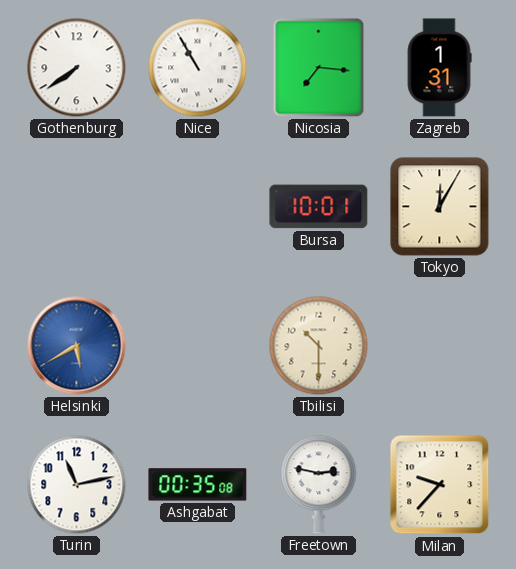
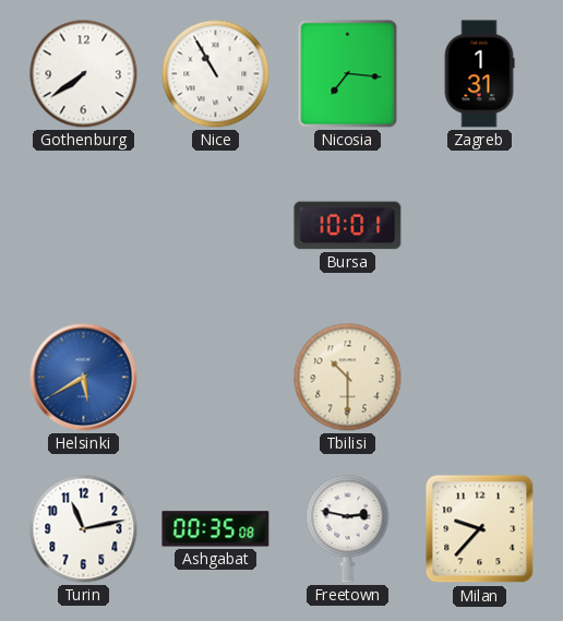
Tokyo: 12:05 -> none
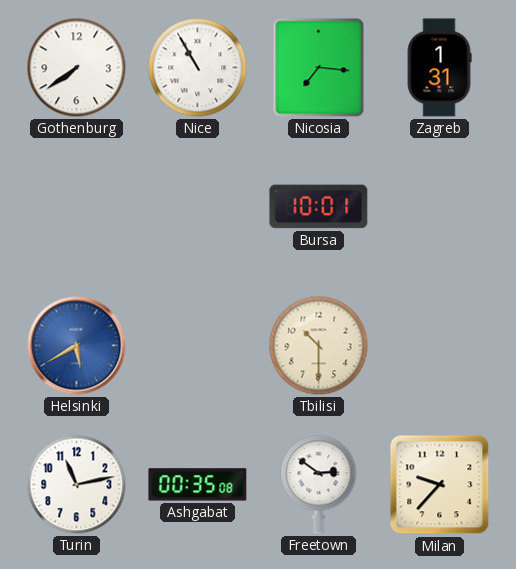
Freetown: 2:47 -> 2:51
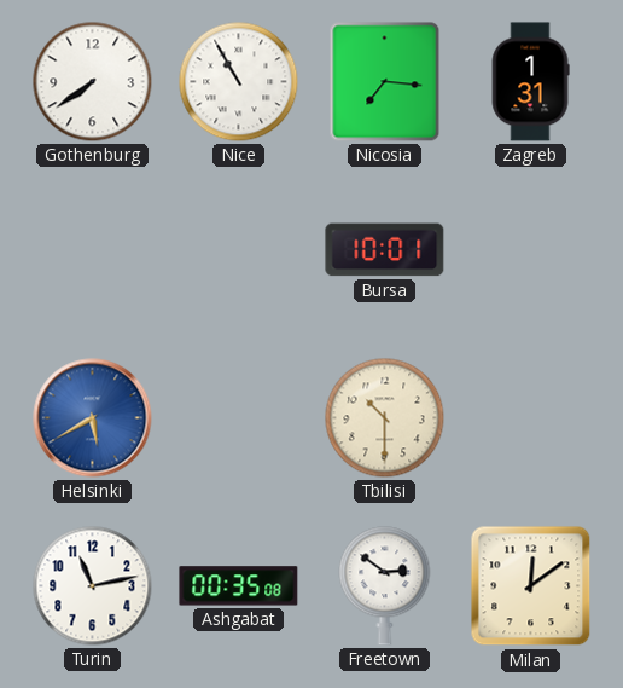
Milan: 9:37 -> 12:09
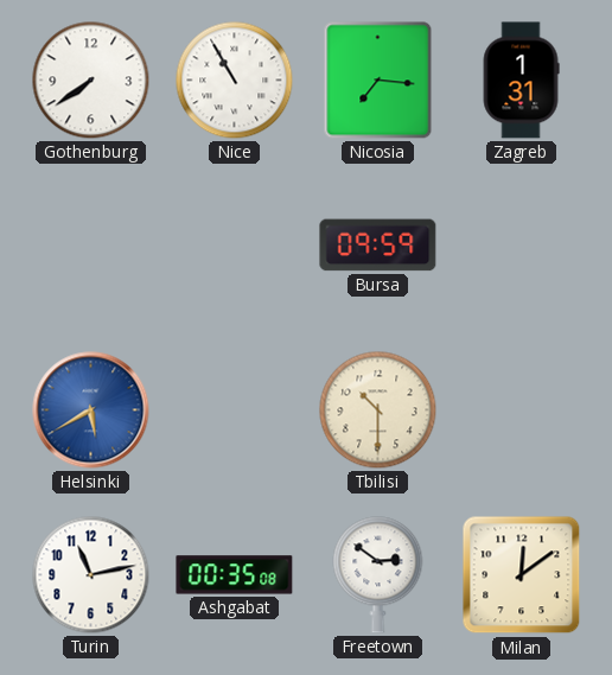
Bursa: 10:01 -> 09:59
